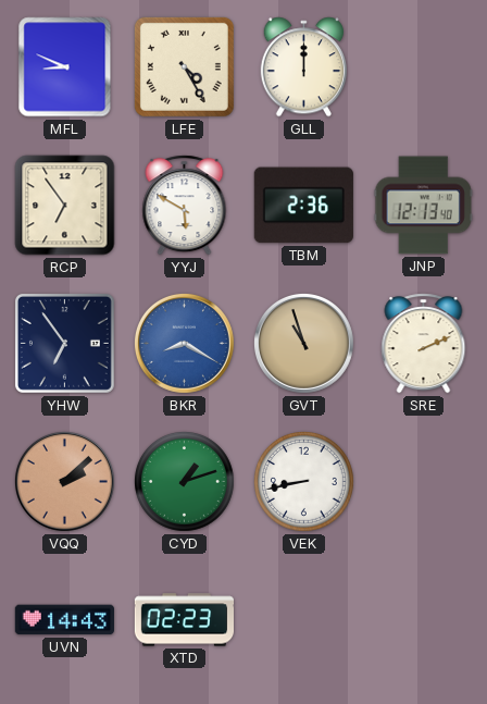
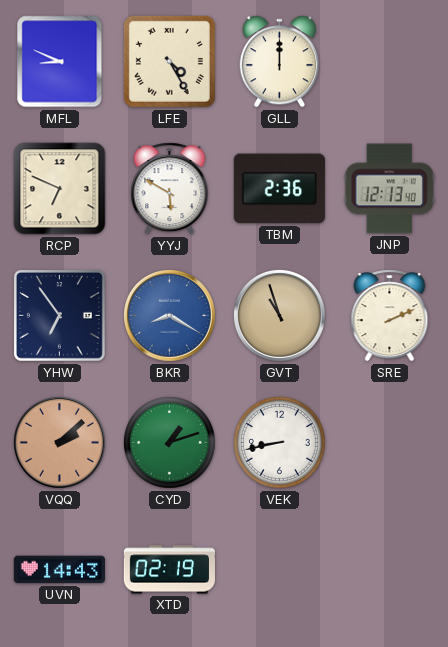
RCP: 6:54 -> 6:49
XTD: 02:23 -> 02:19
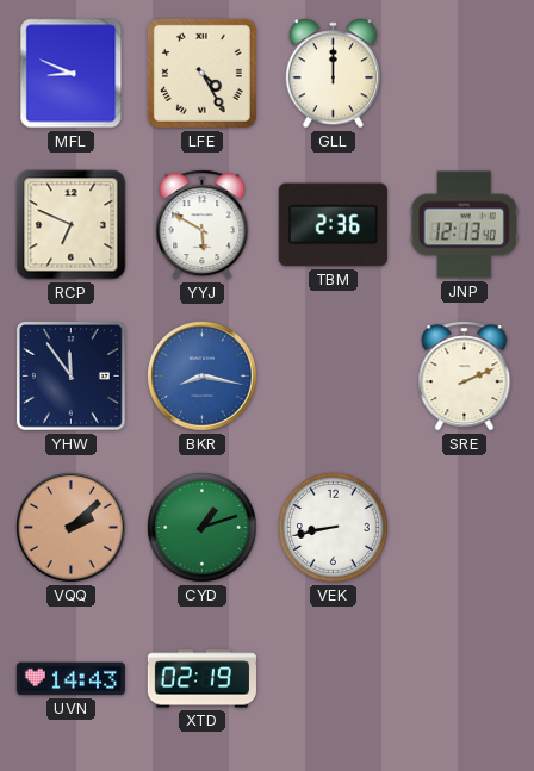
YHW: 6:54 -> 11:54
BKR: 8:20 -> 8:17
GVT: 10:57 -> none
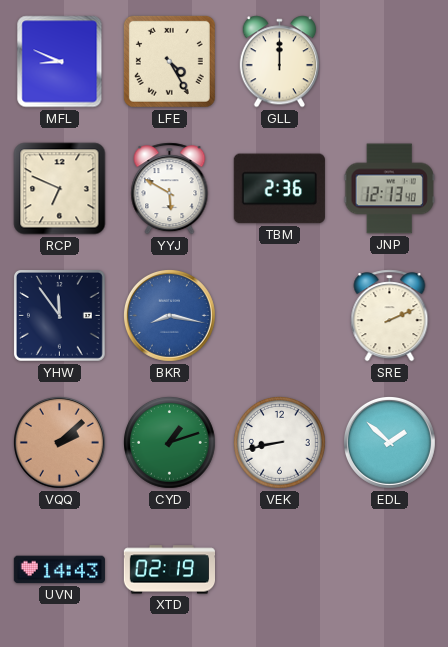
EDL: none -> 1:52
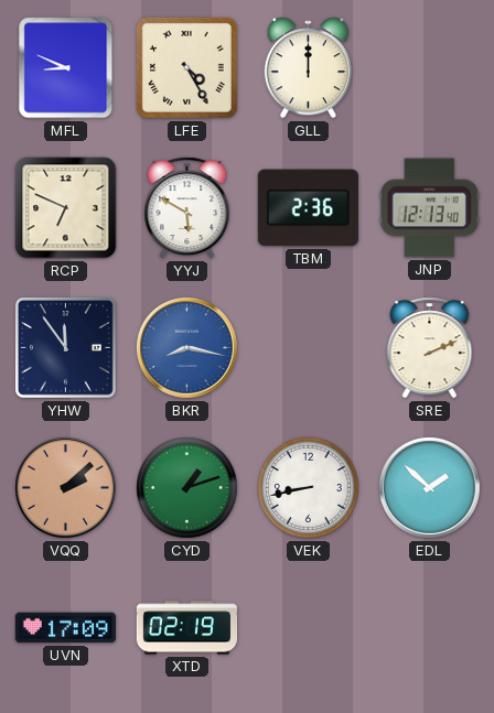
UVN: 14:43 -> 17:09
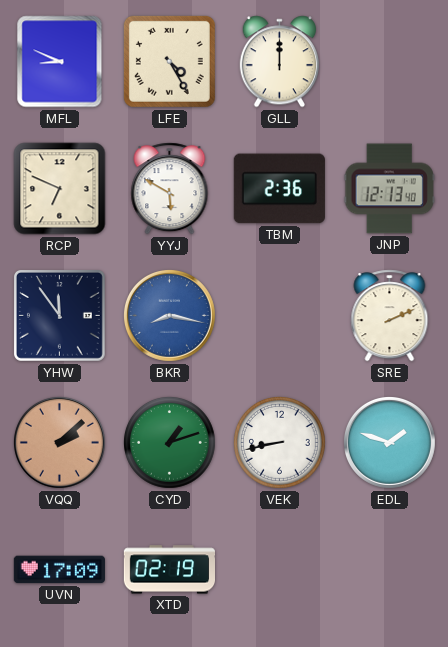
EDL: 1:52 -> 1:48
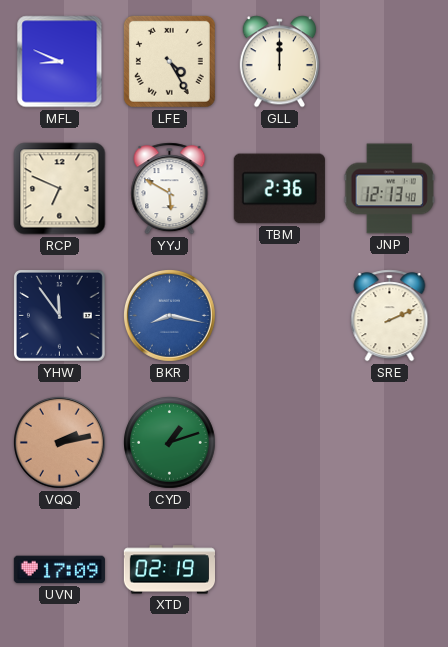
VQQ: 2:08 -> 2:13
VEK: 8:43 -> none
EDL: 1:48 -> none
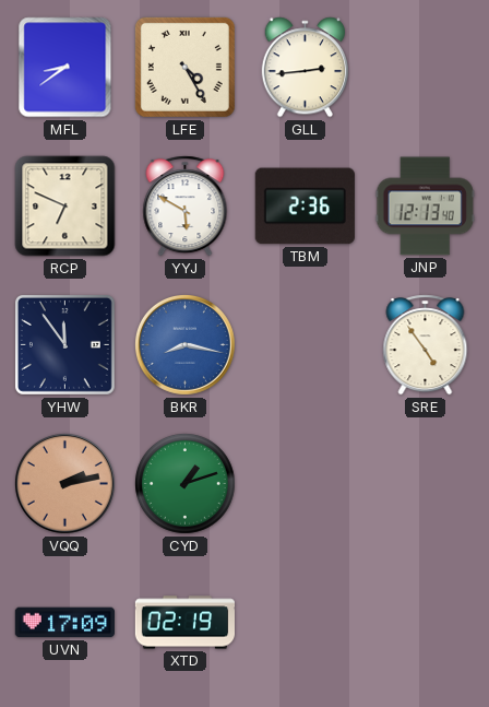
MFL: 8:49 -> 8:39
GLL: 12:00 -> 2:44
SRE: 2:11 -> 4:54
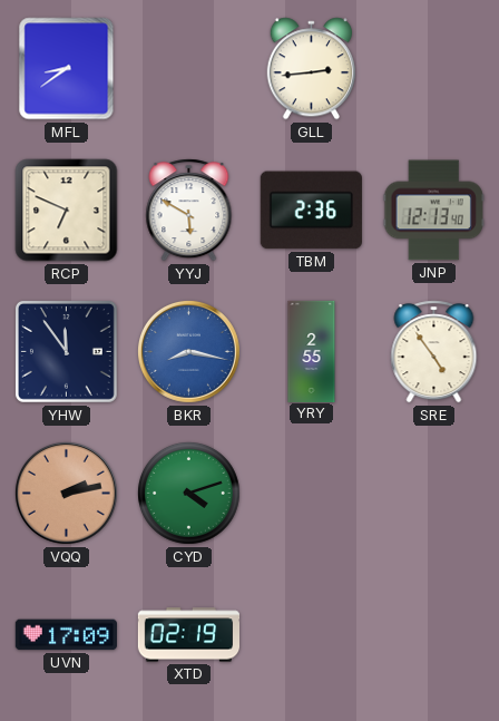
LFE: 4:25 -> none
YRY: none -> 2:55
CYD: 1:12 -> 4:12
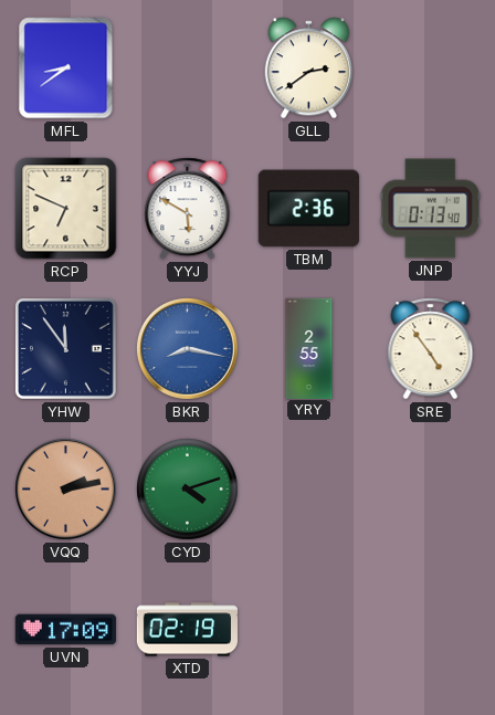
GLL: 2:44 -> 2:39
JNP: 12:13 -> 0:13
